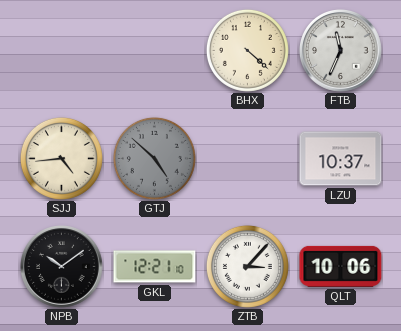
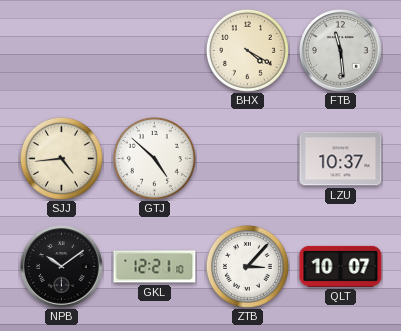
BHX: 4:22 -> 4:20
FTB: 11:34 -> 11:29
GTJ dial: grey -> white
QLT: 10:06 -> 10:07
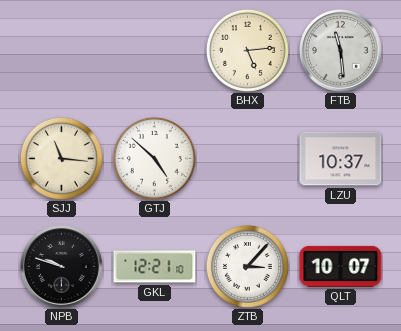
BHX: 4:20 -> 5:14
SJJ: 4:44 -> 11:16
NPB: 10:09 -> 9:48
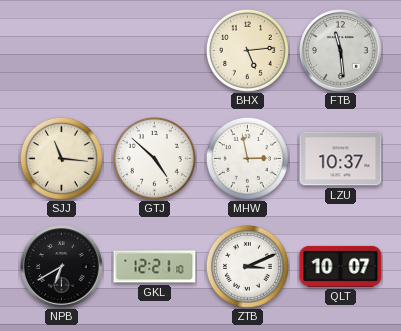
MHW: none -> 2:58
NPB: 9:48 -> 6:40
ZTB: 3:07 -> 3:11
